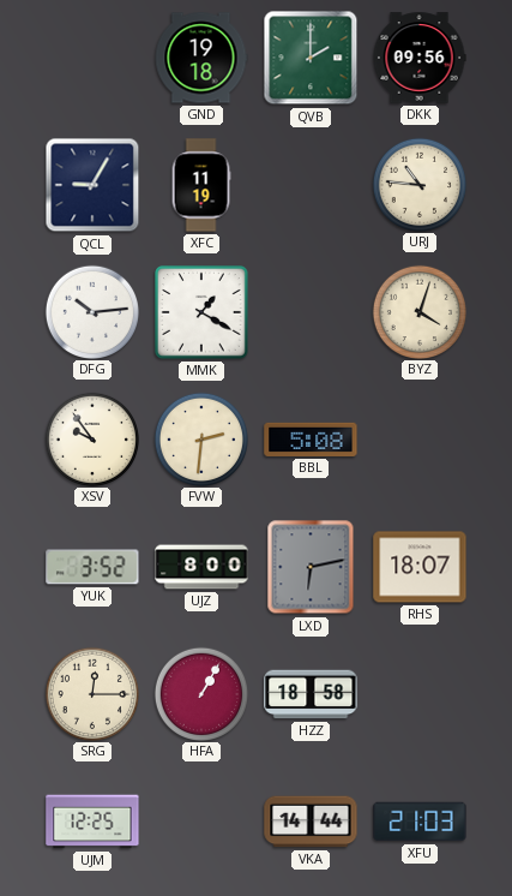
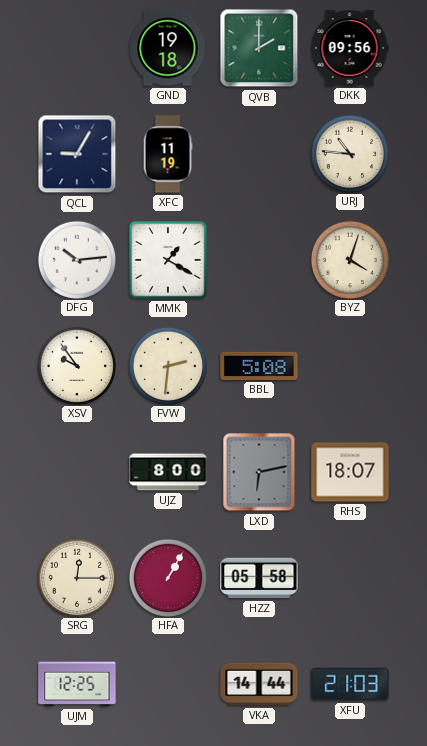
YUK: 3:52 -> none
HZZ: 18:58 -> 05:58
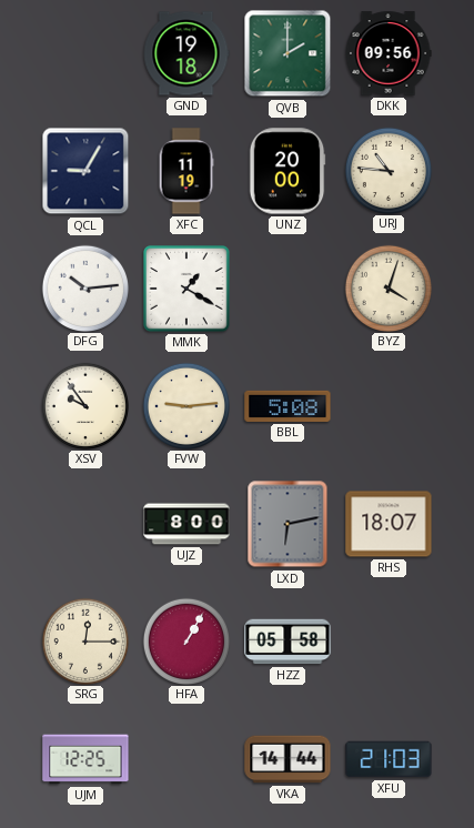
UNZ: none -> 20:00
FVW: 2:31 -> 9:14
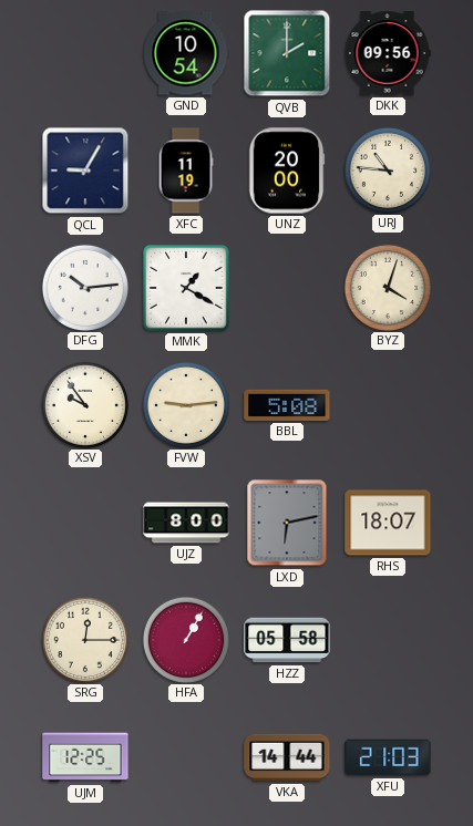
GND: 19:18 -> 10:54
